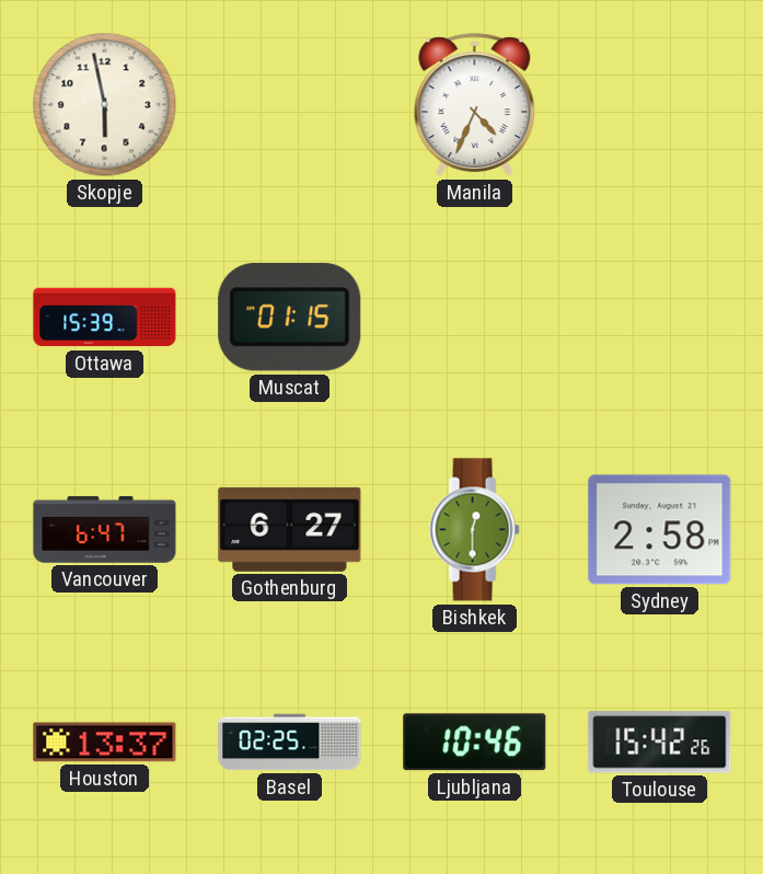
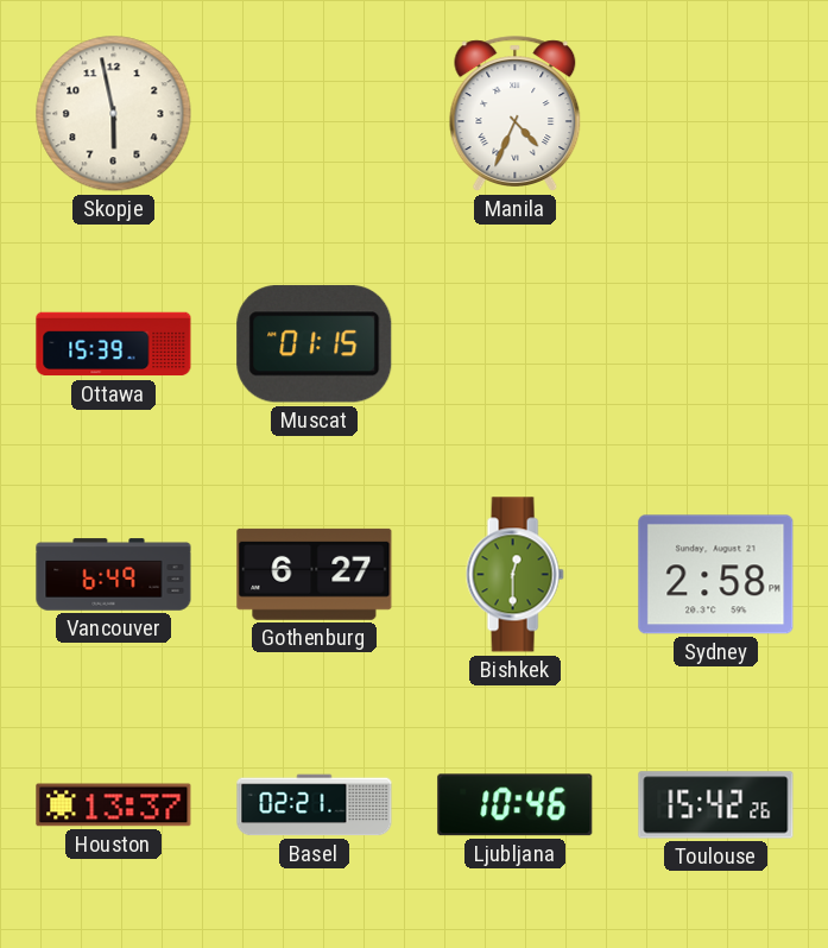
Vancouver: 6:47 -> 6:49
Basel: 02:25 -> 02:21
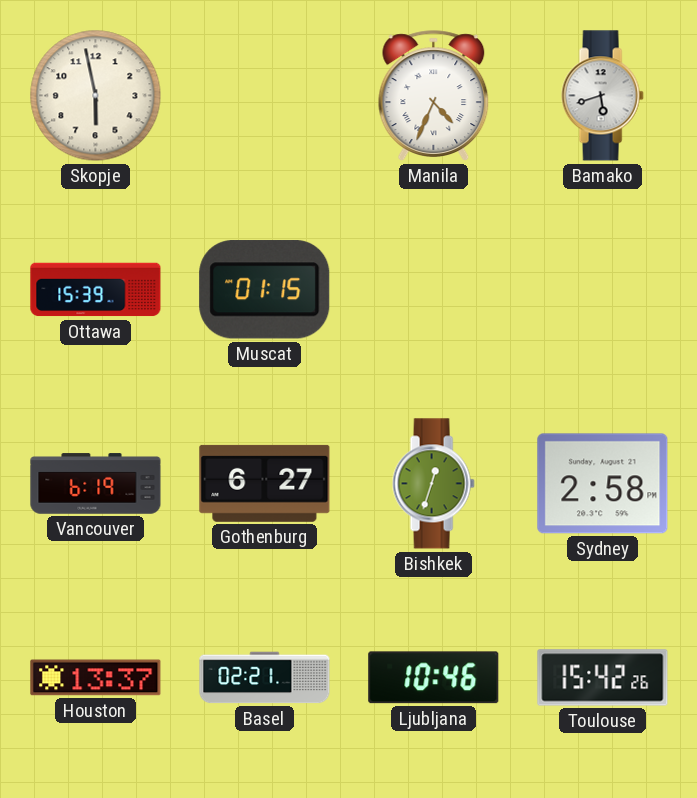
Bamako: none -> 5:42
Vancouver: 6:49 -> 6:19
Bishkek: 12:30 -> 12:33
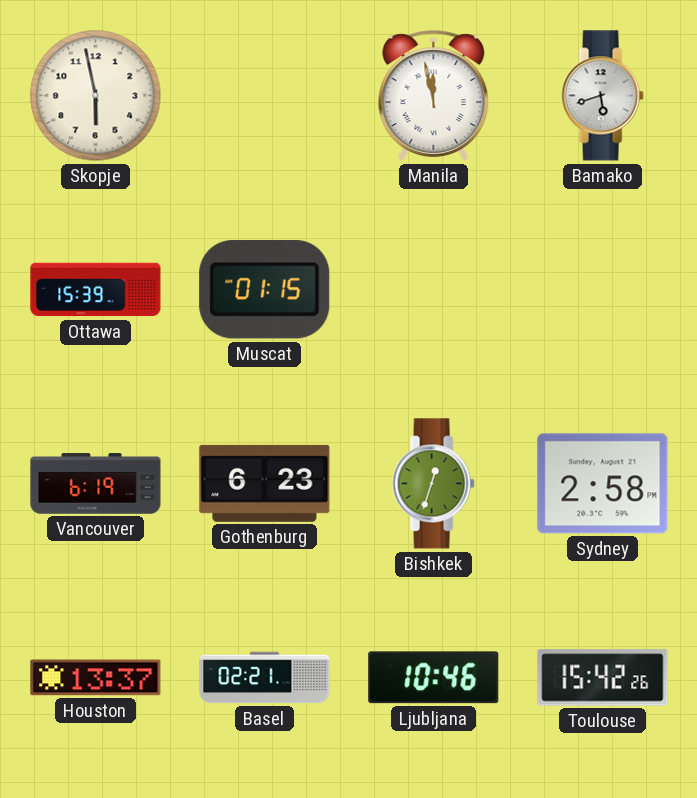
Manila: 4:34 -> 11:58
Gothenburg: 6:27 -> 6:23
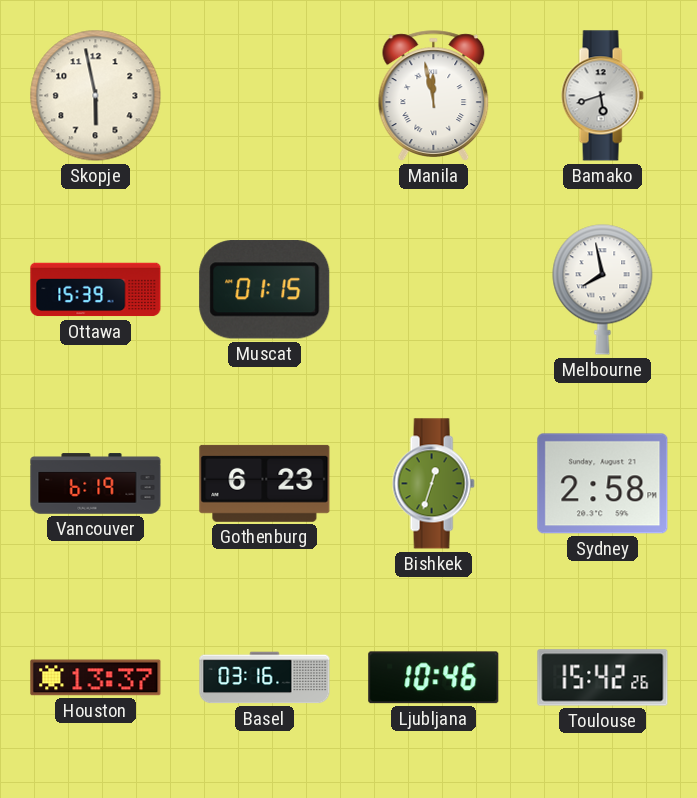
Melbourne: none -> 7:58
Basel: 02:21 -> 03:16
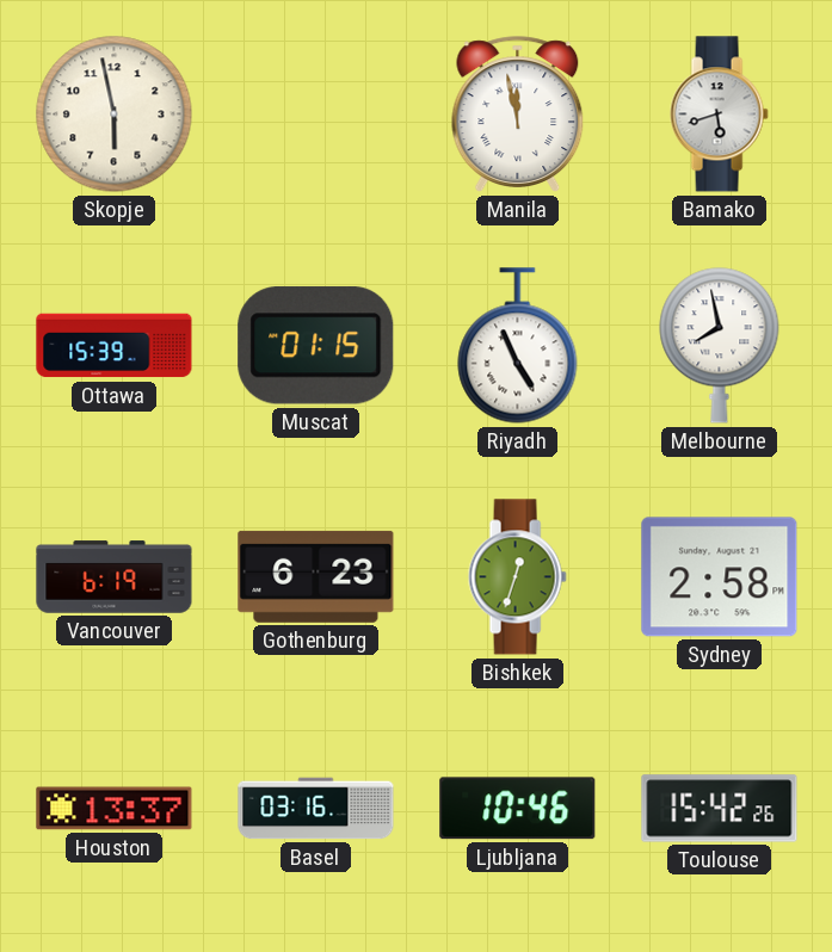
Riyadh: none -> 4:56
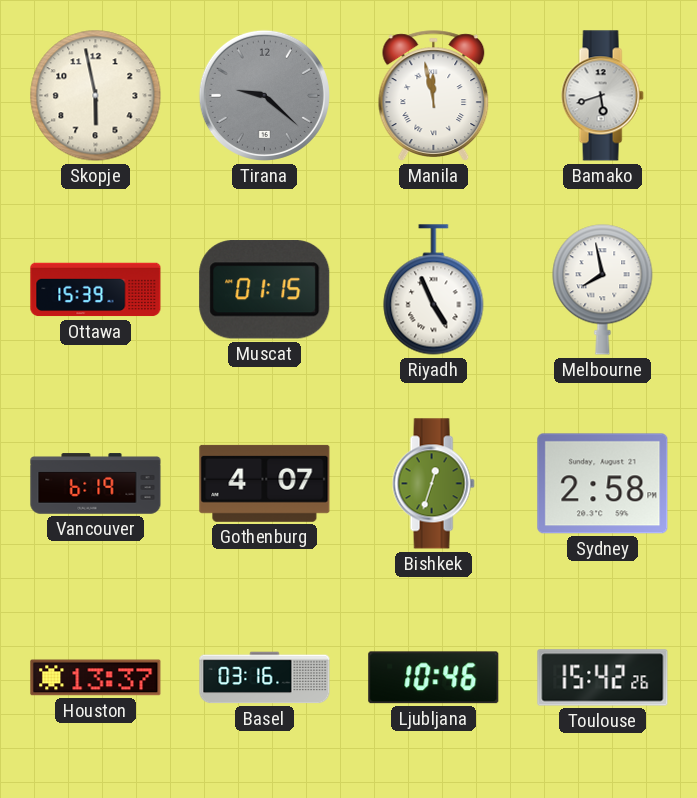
Tirana: none -> 9:22
Gothenburg: 6:23 -> 4:07
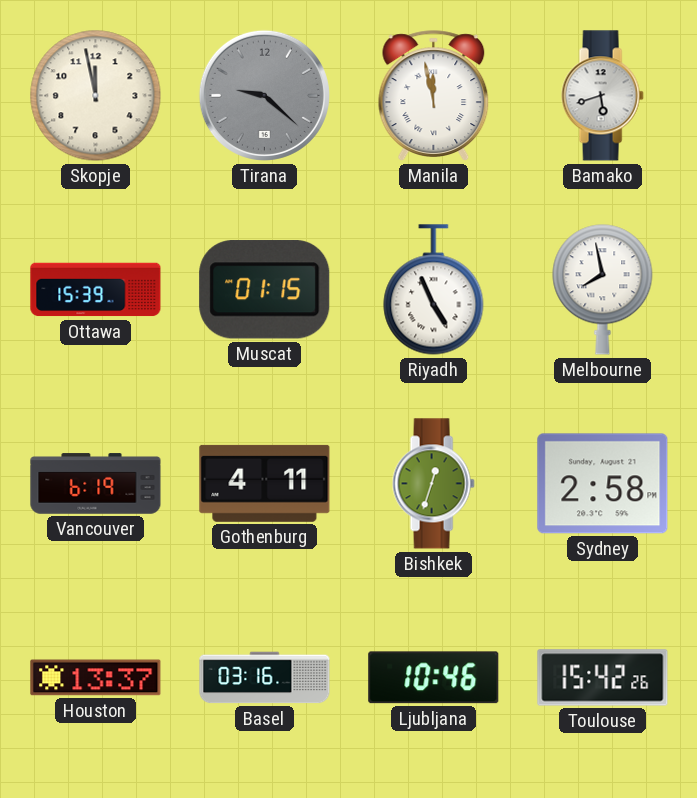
Skopje: 5:58 -> 11:58
Gothenburg: 4:07 -> 4:11
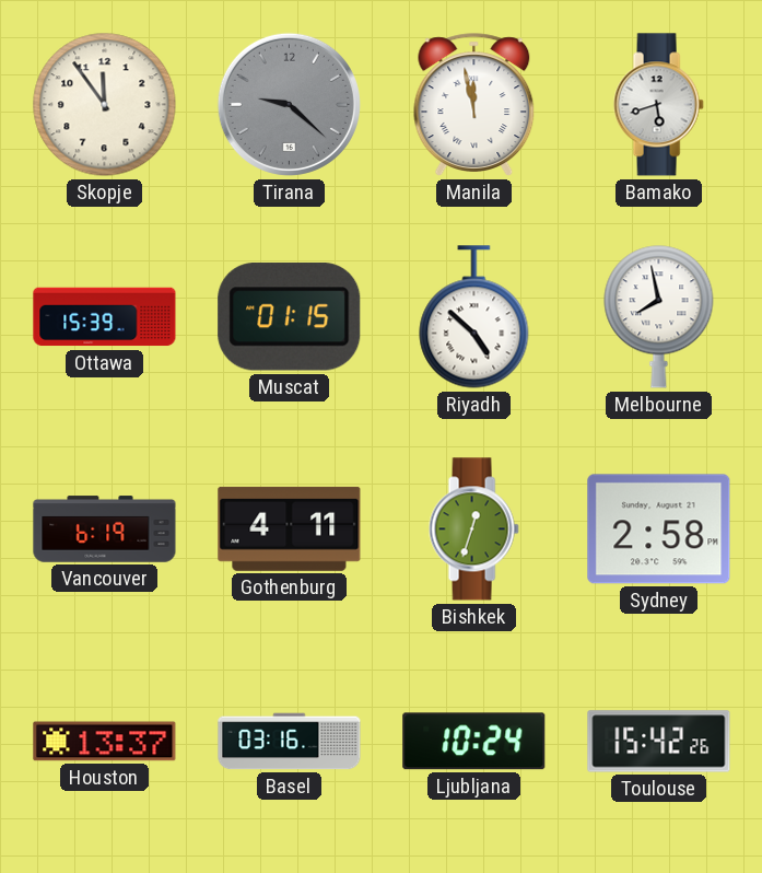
Skopje: 11:58 -> 11:54
Riyadh: 4:56 -> 4:52
Ljubljana: 10:46 -> 10:24
